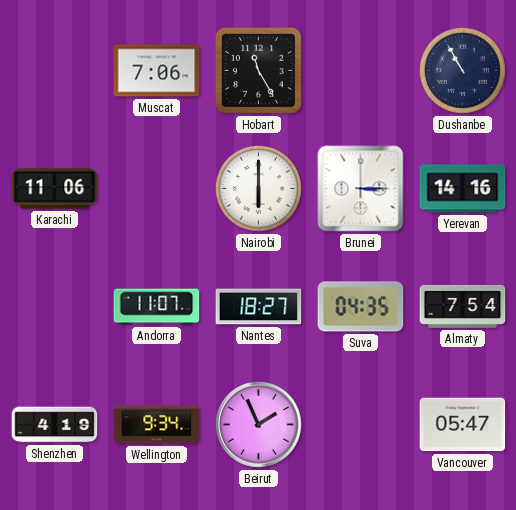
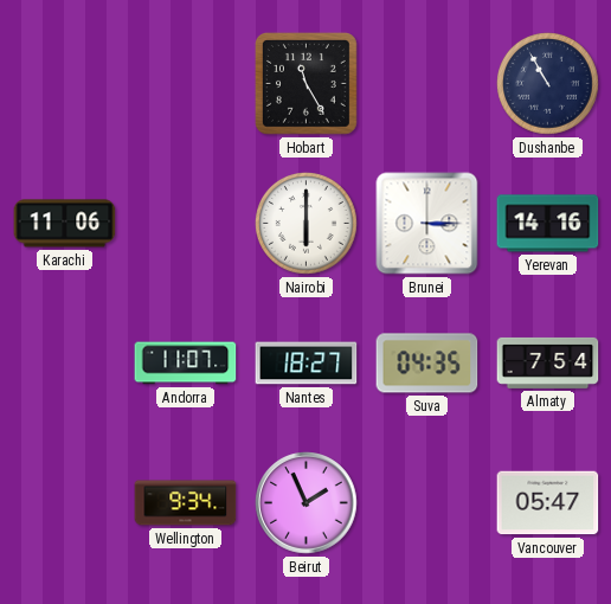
Muscat: 7:06 -> none
Shenzhen: 4:19 -> none
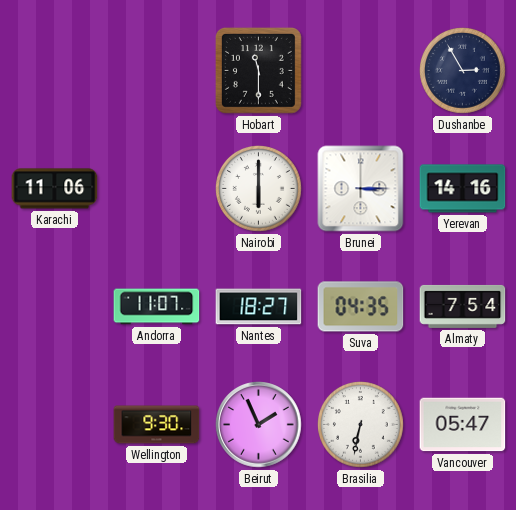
Hobart: 11:25 -> 11:30
Dushanbe: 10:55 -> 2:55
Wellington: 9:34 -> 9:30
Brasilia: none -> 6:32
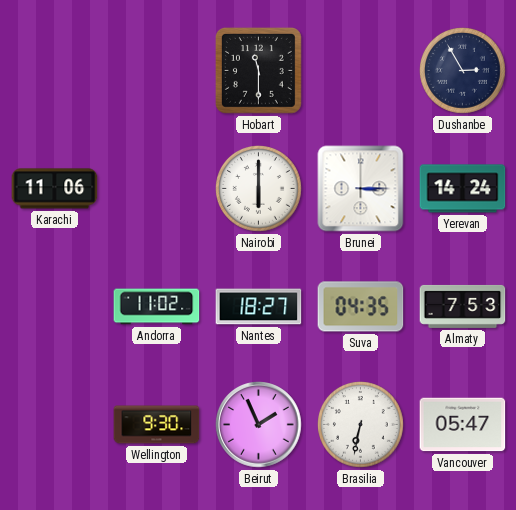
Yerevan: 14:16 -> 14:24
Andorra: 11:07 -> 11:02
Almaty: 7:54 -> 7:53
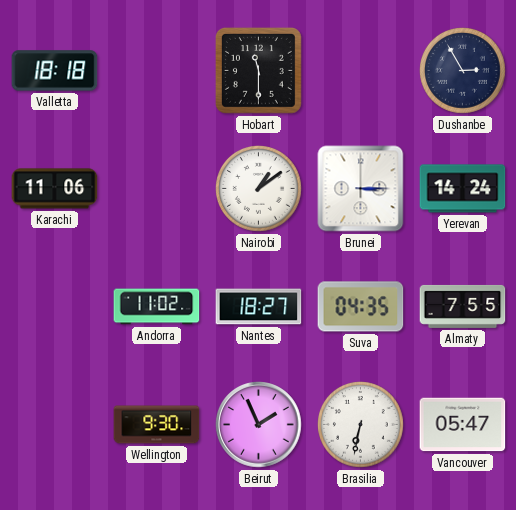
Valletta: none -> 18:18
Nairobi: 6:00 -> 1:09
Almaty: 7:53 -> 7:55
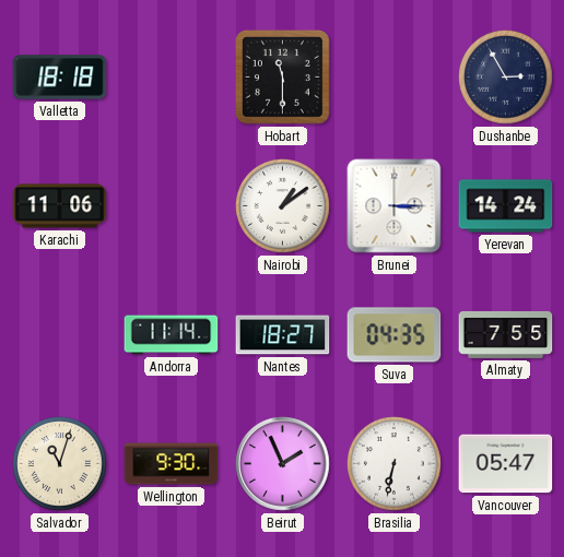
Andorra: 11:02 -> 11:14
Salvador: none -> 11:03
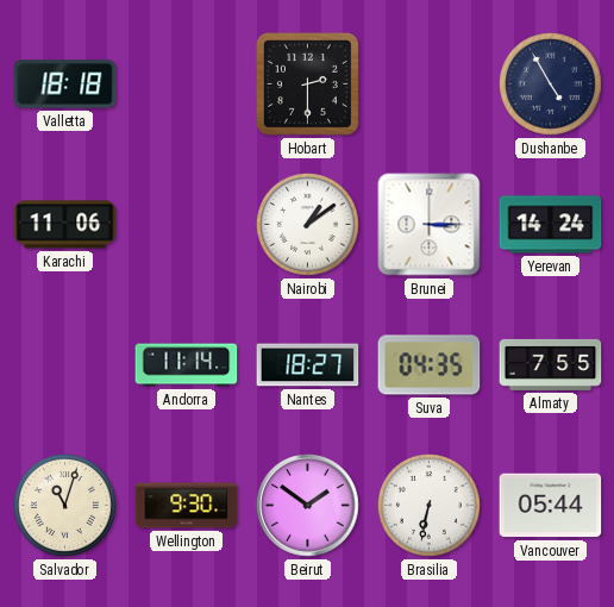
Hobart: 11:30 -> 2:30
Dushanbe: 2:55 -> 4:55
Beirut: 1:56 -> 1:51
Vancouver: 05:47 -> 05:44
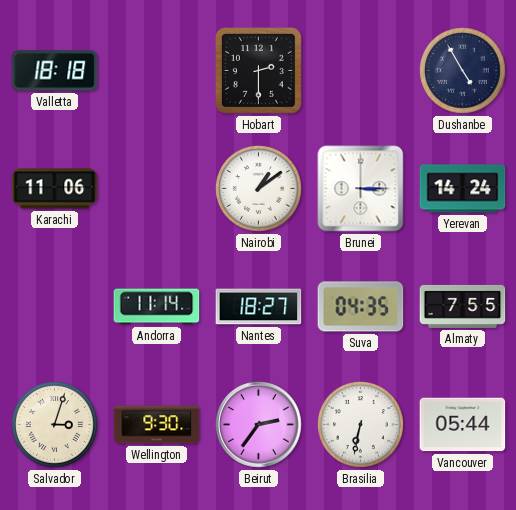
Salvador: 11:03 -> 3:03
Beirut: 1:51 -> 2:36
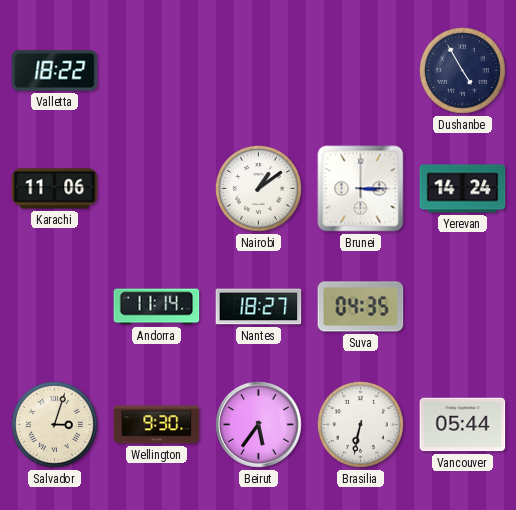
Valletta: 18:18 -> 18:22
Hobart: 2:30 -> none
Almaty: 7:55 -> none
Beirut: 2:36 -> 5:36
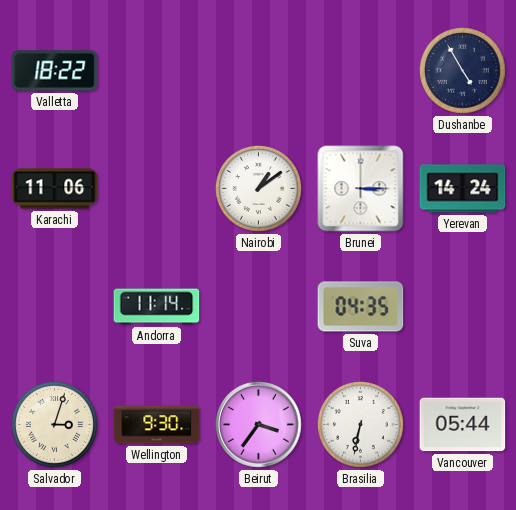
Nantes: 18:27 -> none
Beirut: 5:36 -> 3:36
